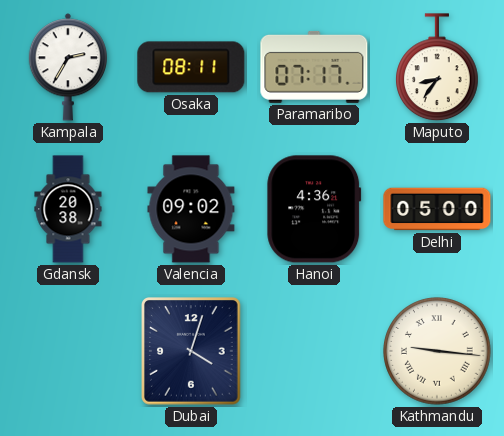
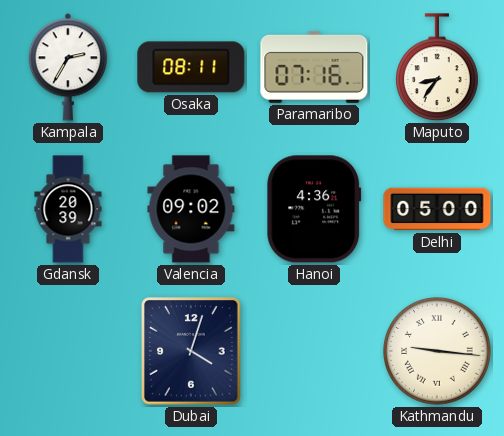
Paramaribo: 07:17 -> 07:16
Gdansk: 20:38 -> 20:39
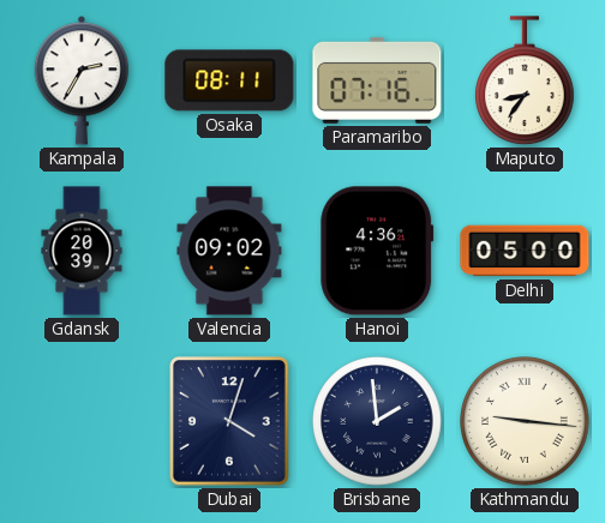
Brisbane: none -> 1:59
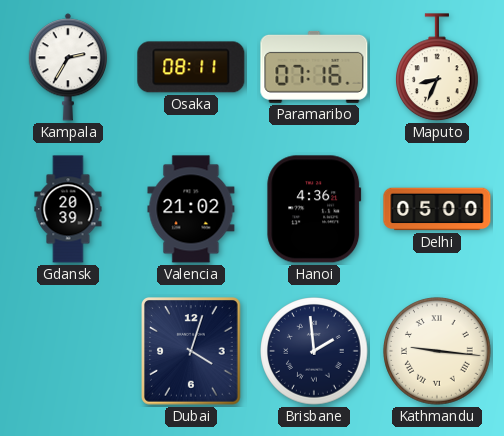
Maputo: 8:36 -> 8:34
Valencia: 09:02 -> 21:02
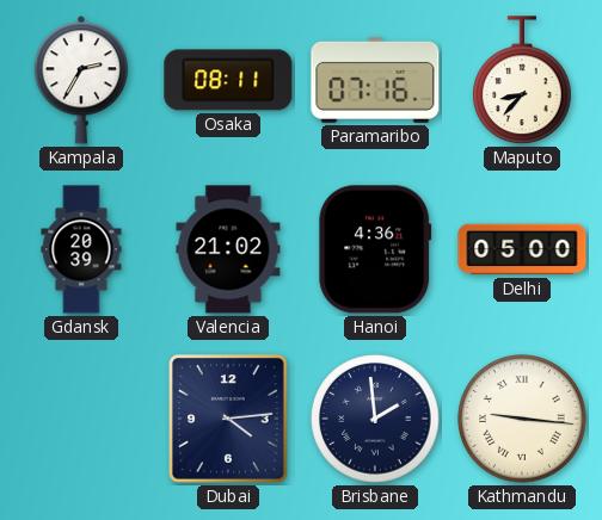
Maputo: 8:34 -> 8:37
Dubai: 4:03 -> 4:14
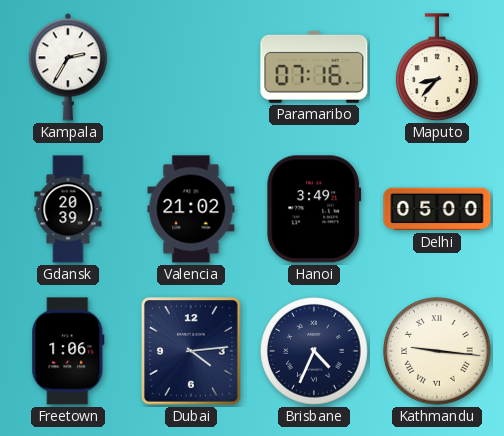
Osaka: 08:11 -> none
Hanoi: 4:36 -> 3:49
Freetown: none -> 1:06
Brisbane: 1:59 -> 4:34
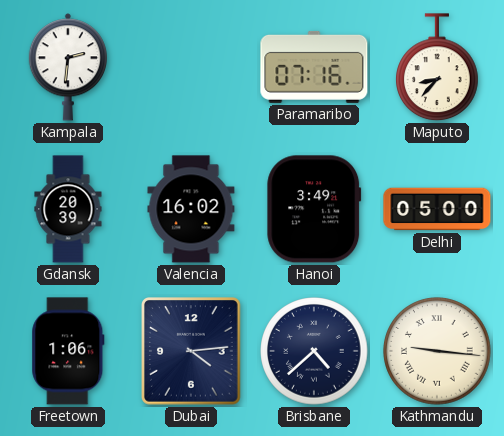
Kampala: 2:35 -> 2:31
Valencia: 21:02 -> 16:02
Brisbane: 4:34 -> 4:38
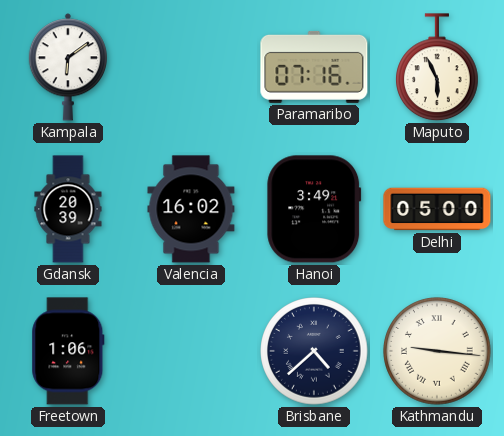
Kampala: 2:31 -> 6:09
Maputo: 8:37 -> 5:56
Dubai: 4:14 -> none
